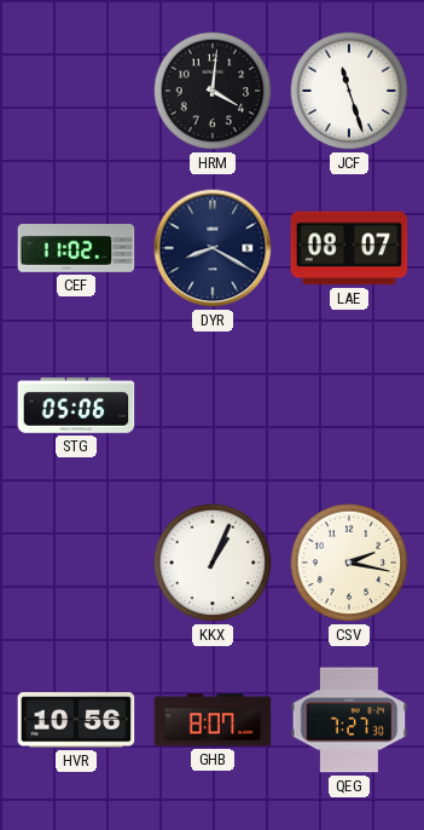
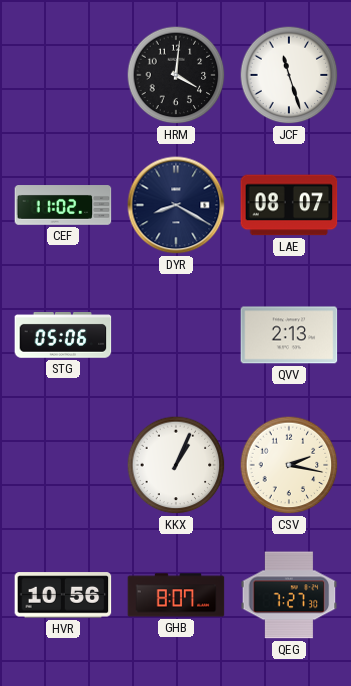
QVV: none -> 2:13
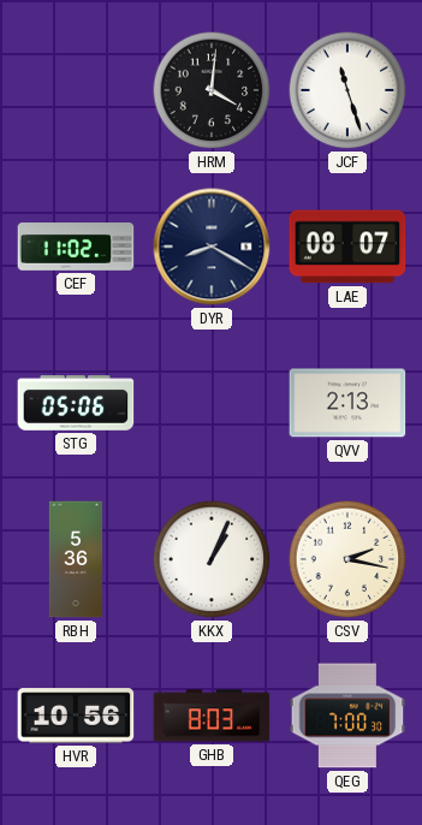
RBH: none -> 5:36
GHB: 8:07 -> 8:03
QEG: 7:27 -> 7:00
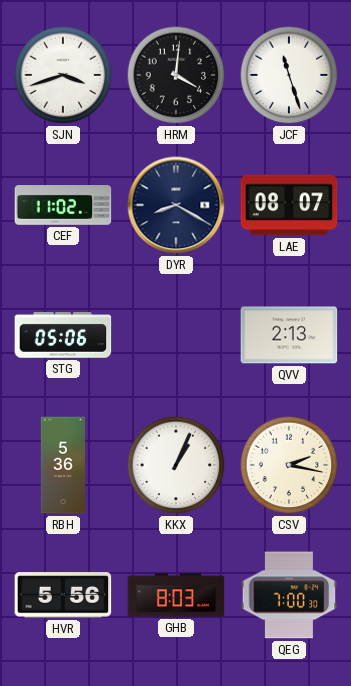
SJN: none -> 3:42
HVR: 10:56 -> 5:56
